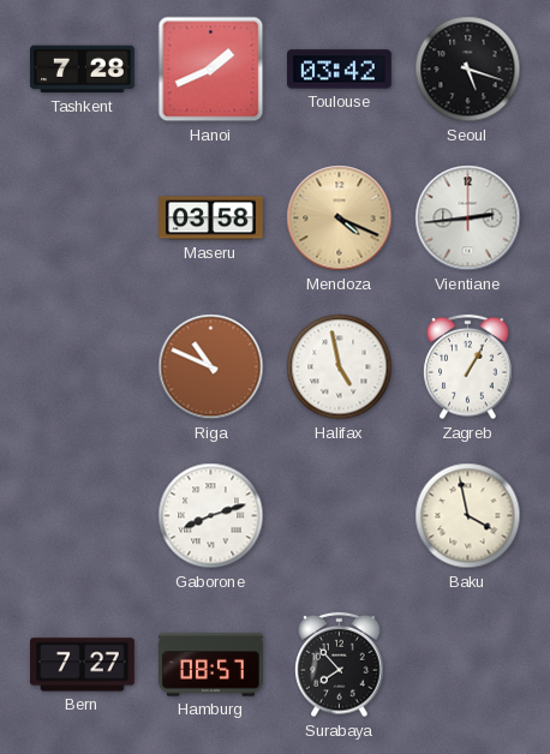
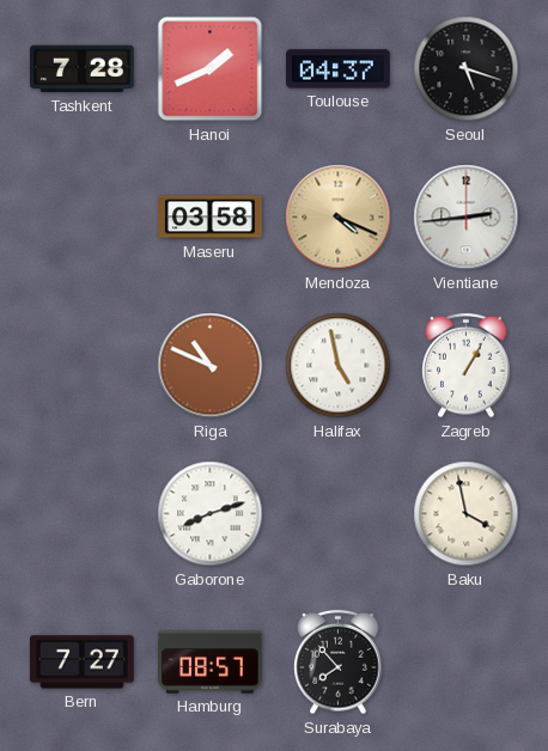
Toulouse: 03:42 -> 04:37
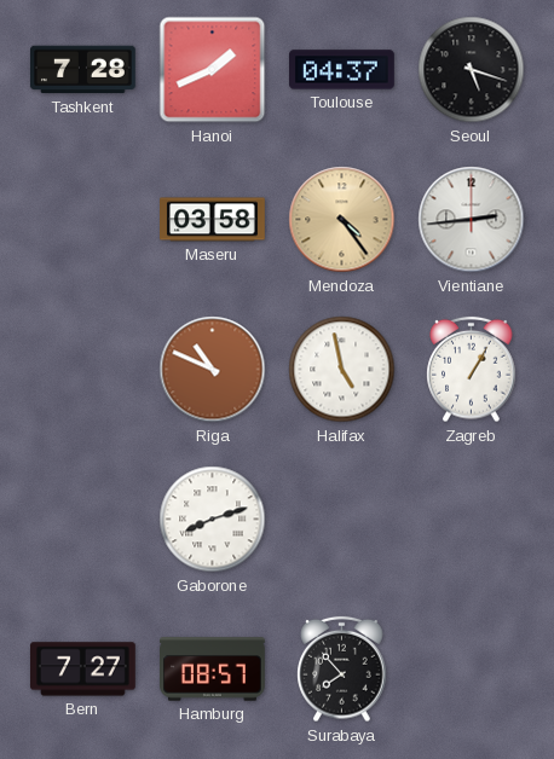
Mendoza: 4:19 -> 4:24
Baku: 3:58 -> none
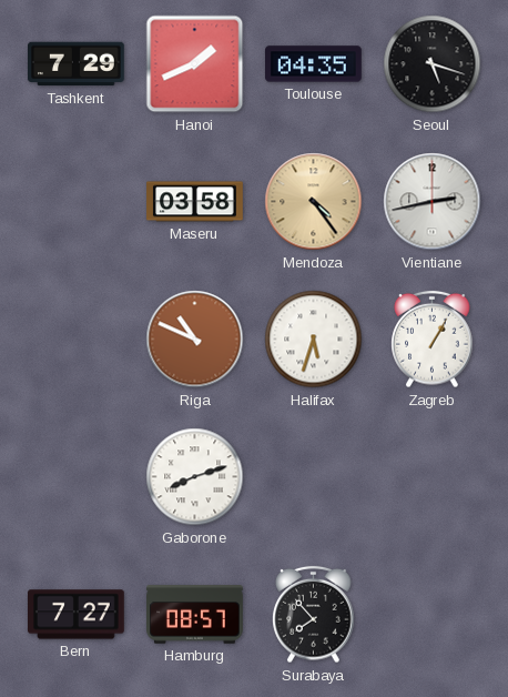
Tashkent: 7:28 -> 7:29
Toulouse: 04:37 -> 04:35
Vientiane: 2:44 -> 2:43
Halifax: 4:58 -> 5:33
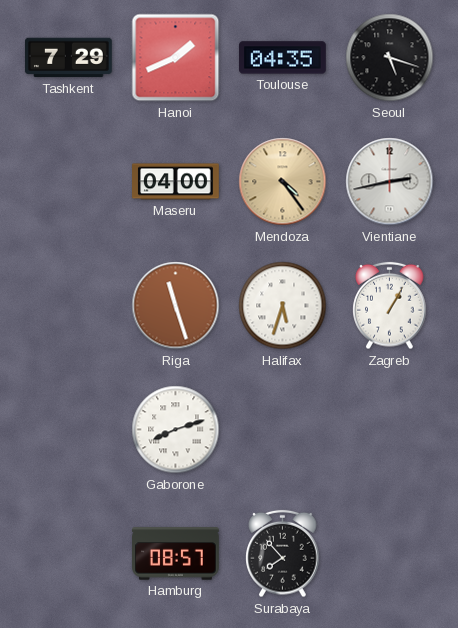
Maseru: 03:58 -> 04:00
Riga: 10:49 -> 11:27
Bern: 7:27 -> none
